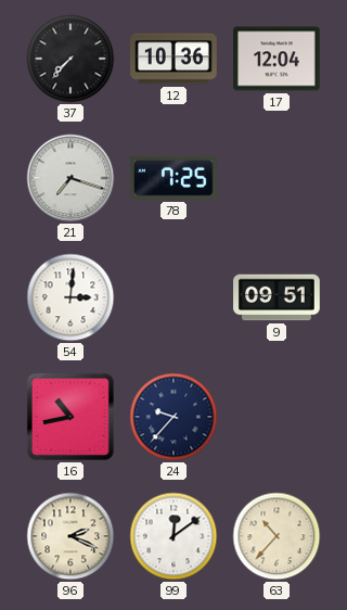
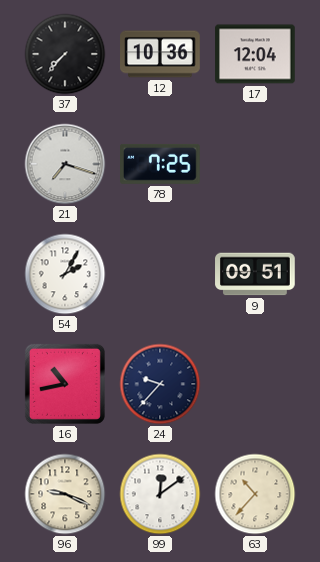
54: 3:01 -> 2:05
96: 2:19 -> 9:19
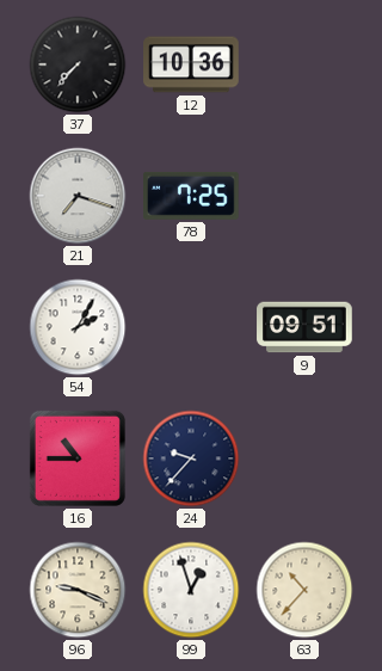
17: 12:04 -> none
16: 10:43 -> 10:45
99: 12:09 -> 12:57
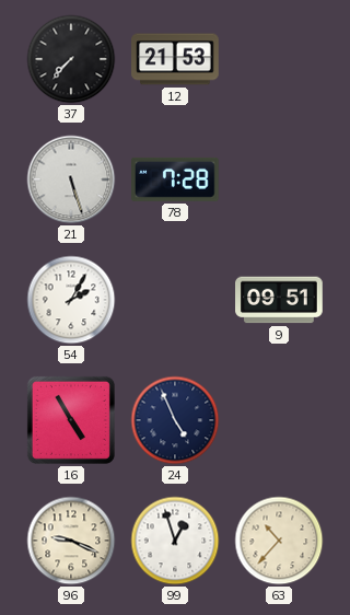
12: 10:36 -> 21:53
21: 7:18 -> 5:27
78: 7:25 -> 7:28
16: 10:45 -> 4:55
24: 9:37 -> 4:56
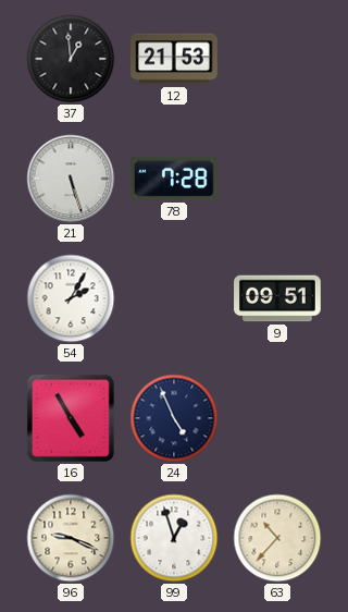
37: 7:37 -> 12:59
